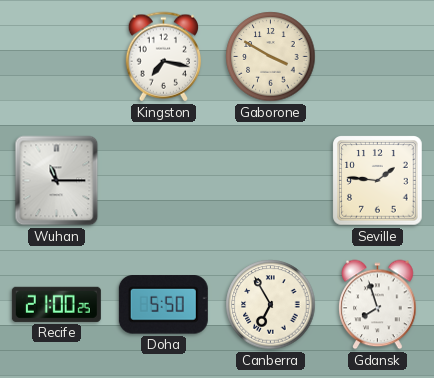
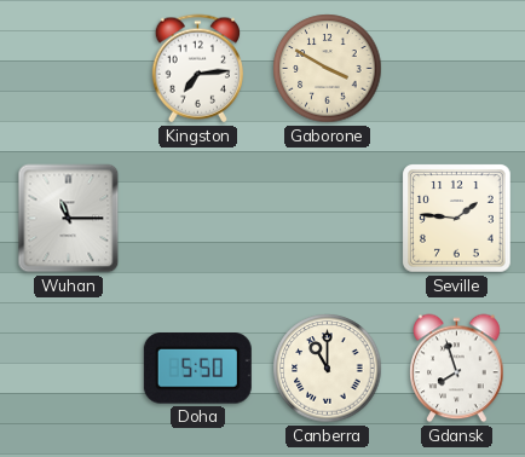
Kingston: 7:17 -> 7:14
Recife: 21:00 -> none
Canberra: 6:55 -> 11:00
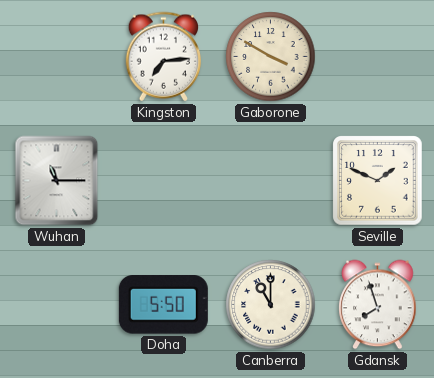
Seville: 1:46 -> 1:49
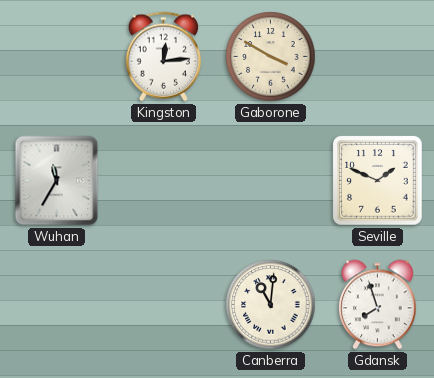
Kingston: 7:14 -> 12:14
Wuhan: 11:15 -> 11:35
Doha: 5:50 -> none
Canberra: 11:00 -> 11:01
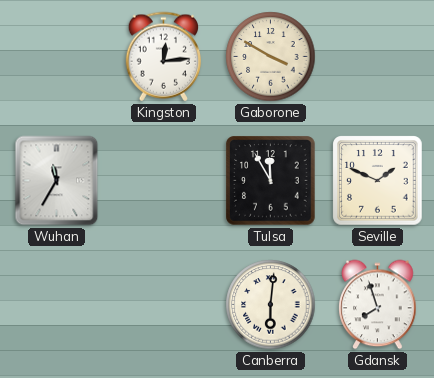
Tulsa: none -> 11:55
Canberra: 11:01 -> 6:01
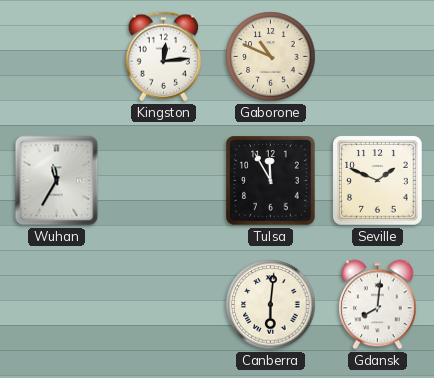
Gaborone: 3:50 -> 10:49
Gdansk: 7:57 -> 8:01
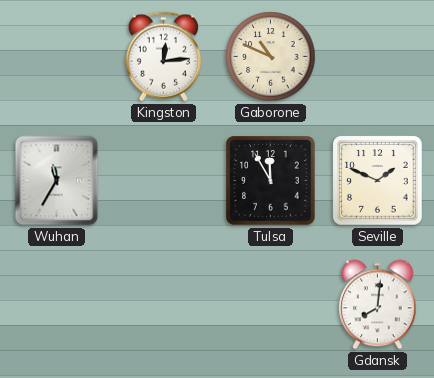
Canberra: 6:01 -> none
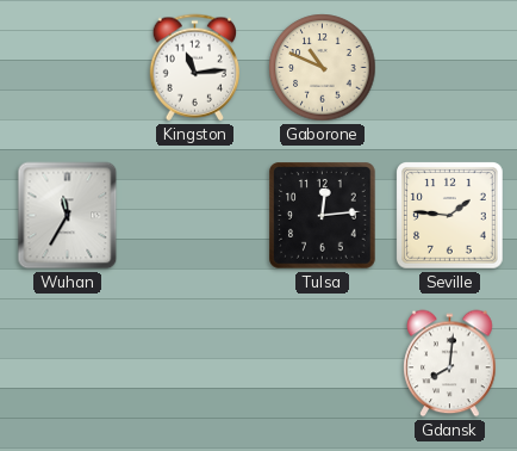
Kingston: 12:14 -> 11:14
Tulsa: 11:55 -> 12:14
Seville: 1:49 -> 1:46
